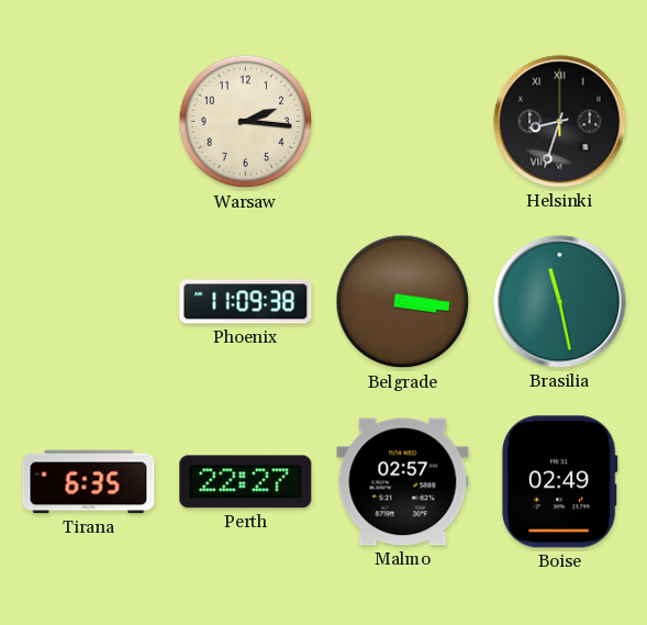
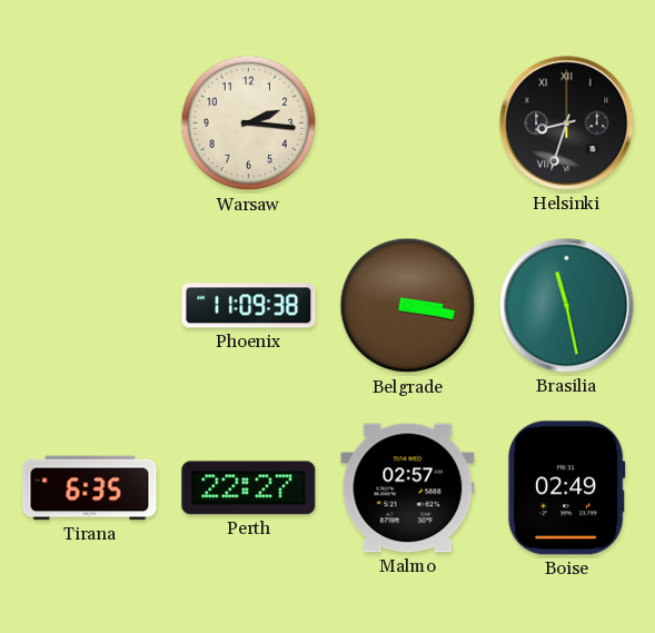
Belgrade: 3:16 -> 3:17
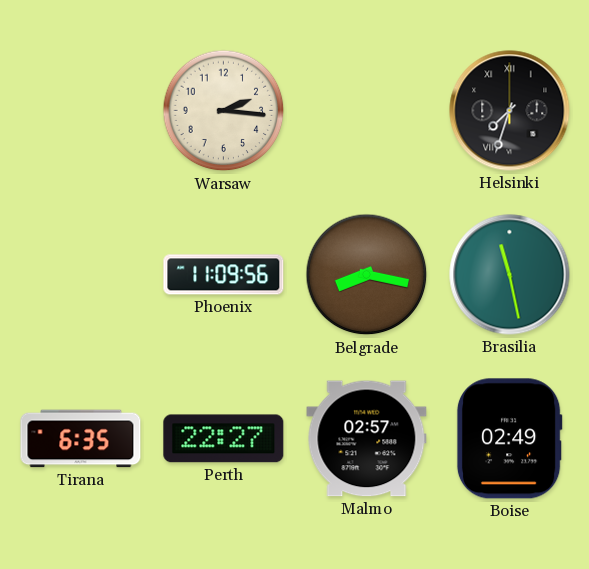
Helsinki: 8:33 -> 7:33
Phoenix: 11:09:38 -> 11:09:56
Belgrade: 3:17 -> 8:17
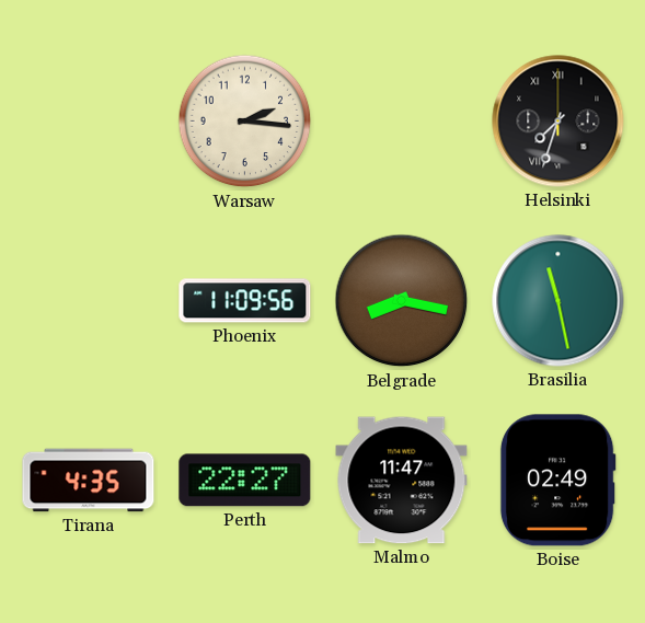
Tirana: 6:35 -> 4:35
Malmo: 02:57 -> 11:47
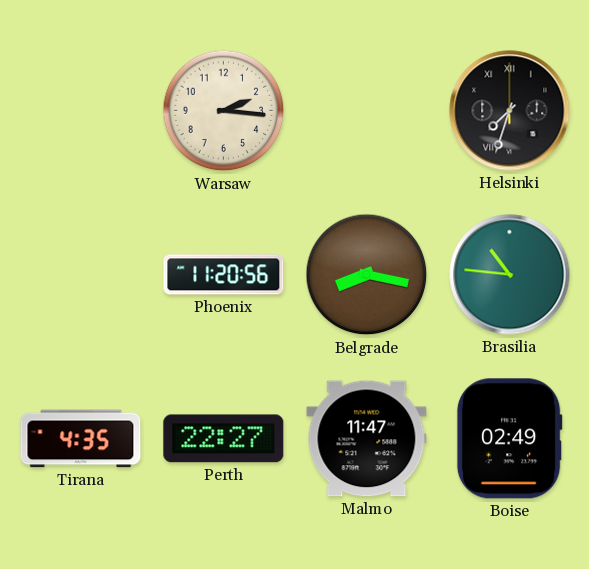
Phoenix: 11:09 -> 11:20
Brasilia: 11:28 -> 10:46
